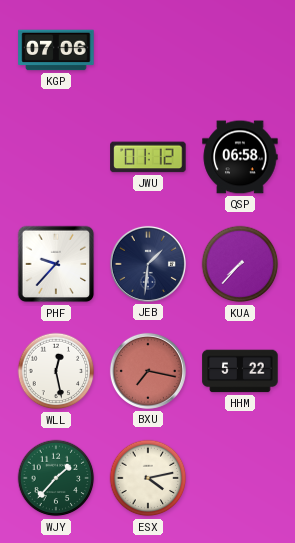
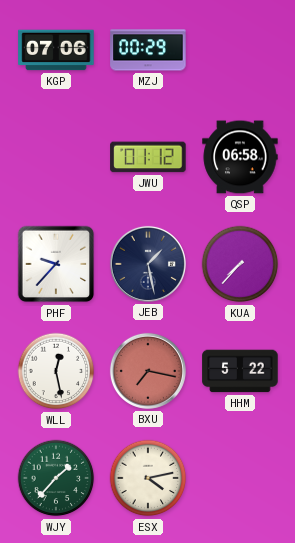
MZJ: none -> 00:29
JEB: 1:31 -> 1:28
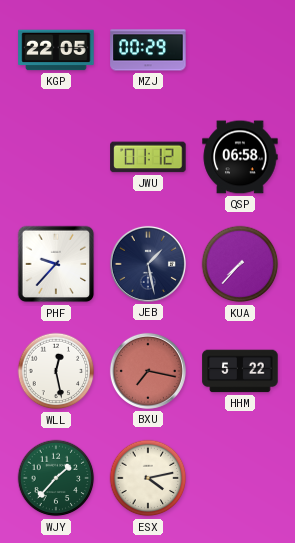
KGP: 07:06 -> 22:05
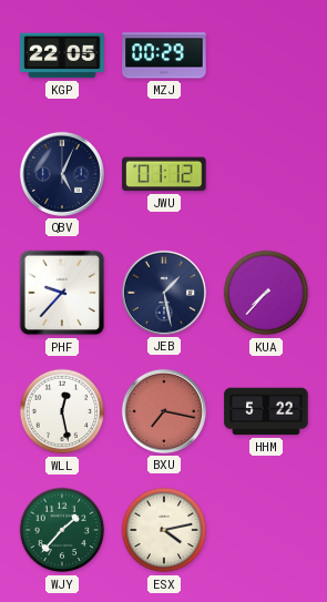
QBV: none -> 5:04
QSP: 06:58 -> none
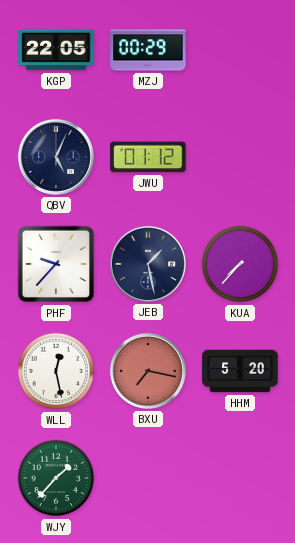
HHM: 5:22 -> 5:20
ESX: 4:13 -> none
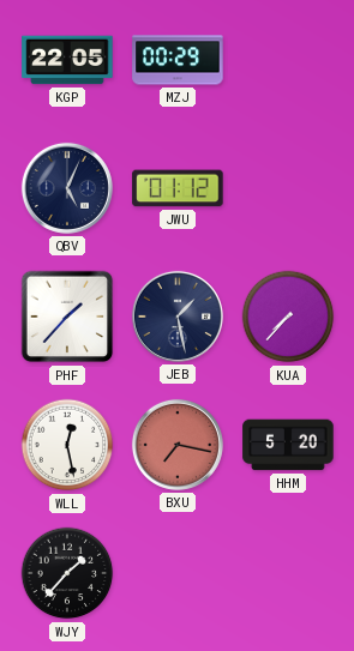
PHF: 9:37 -> 1:37
WJY dial: green -> black
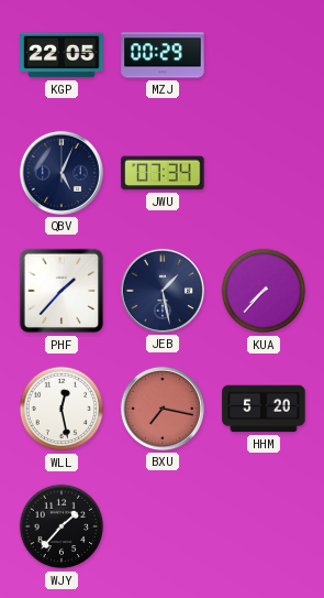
JWU: 01:12 -> 07:34
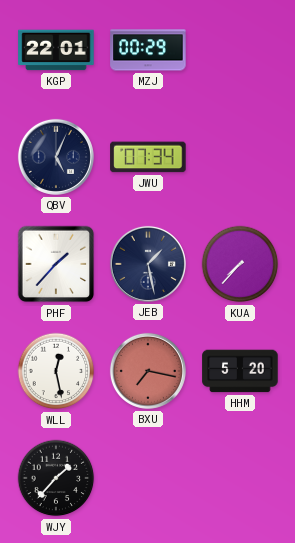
KGP: 22:05 -> 22:01
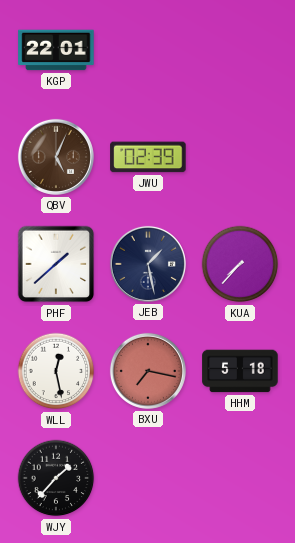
MZJ: 00:29 -> none
QBV dial: navy -> brown
JWU: 07:34 -> 02:39
PHF: 1:37 -> 1:38
HHM: 5:20 -> 5:18
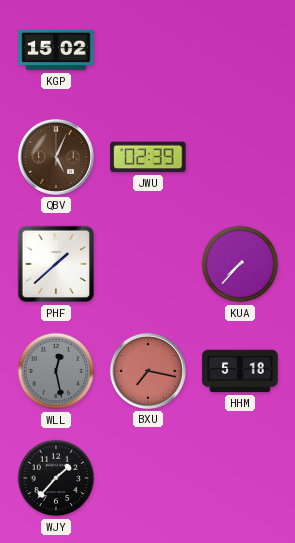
KGP: 22:01 -> 15:02
JEB: 1:28 -> none
WLL dial: white -> grey
